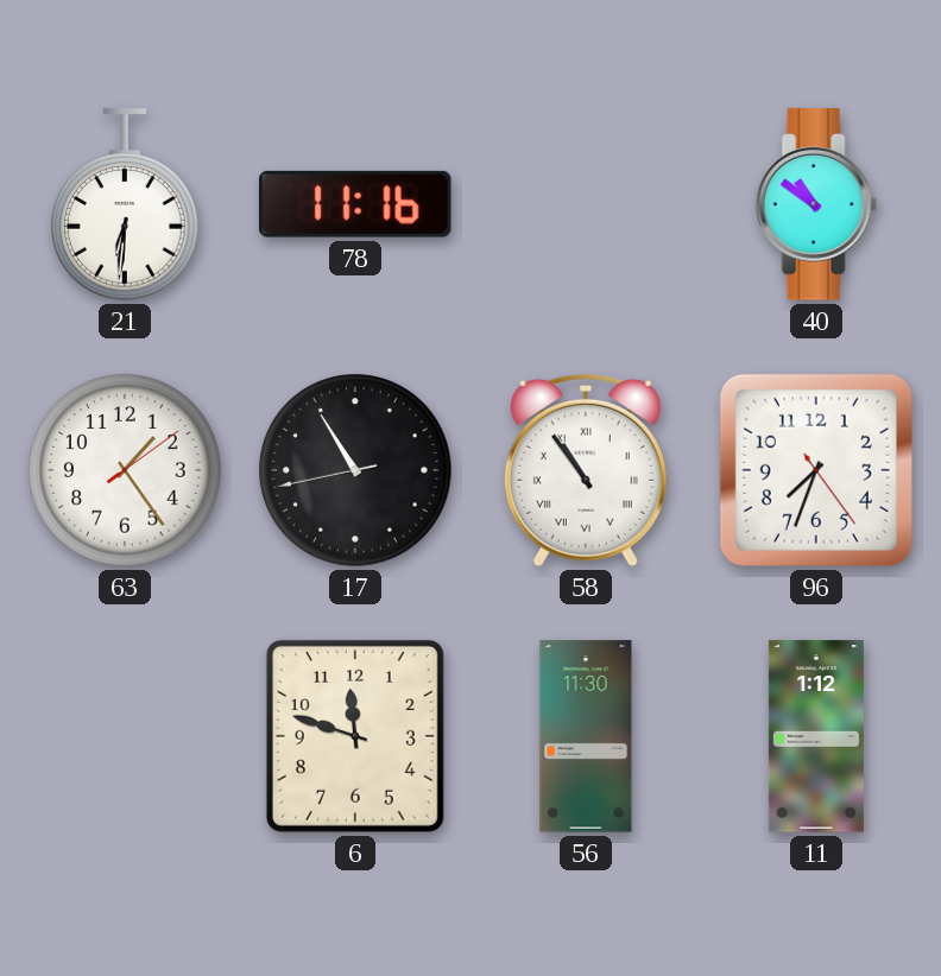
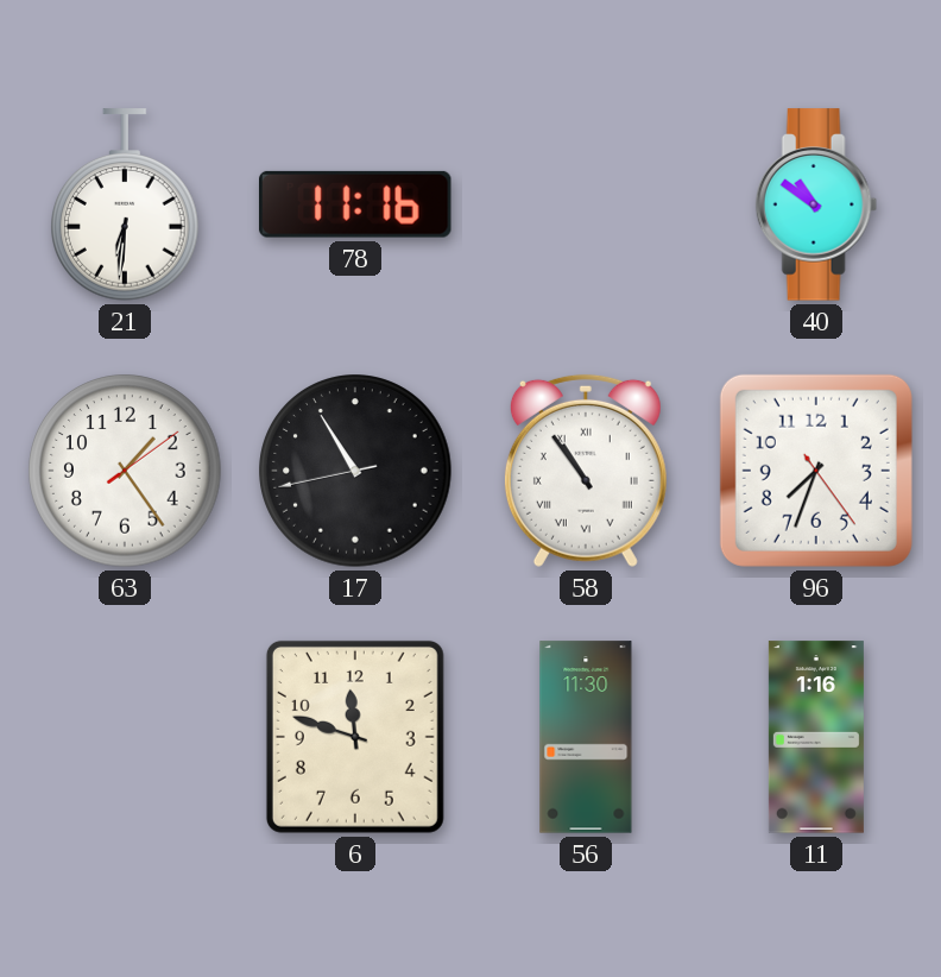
11: 1:12 -> 1:16
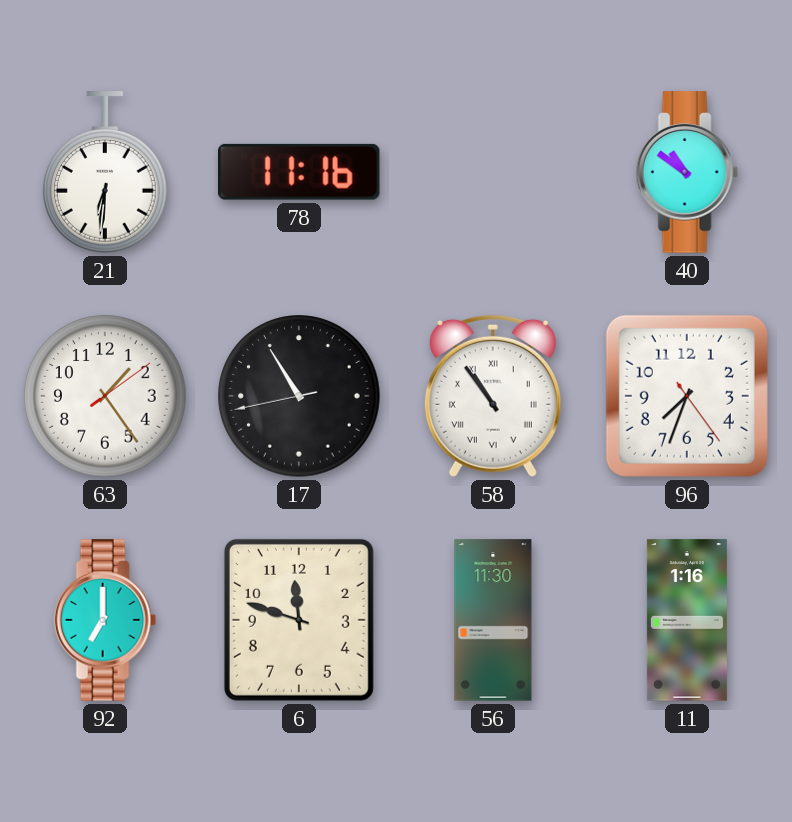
92: none -> 7:00
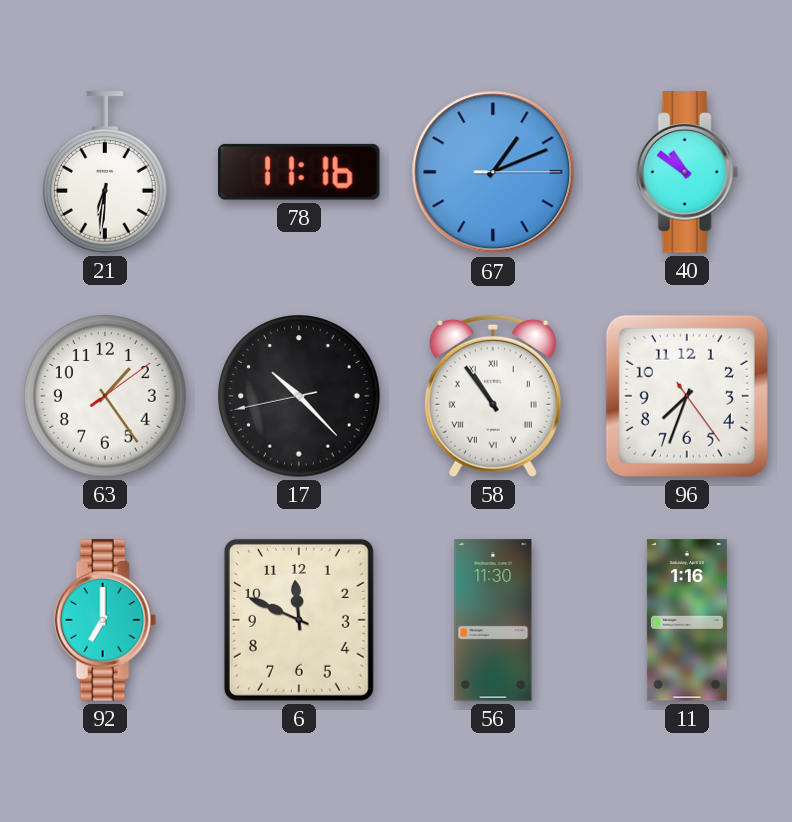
67: none -> 1:11
17: 10:54 -> 10:22
6: 11:48 -> 11:49
